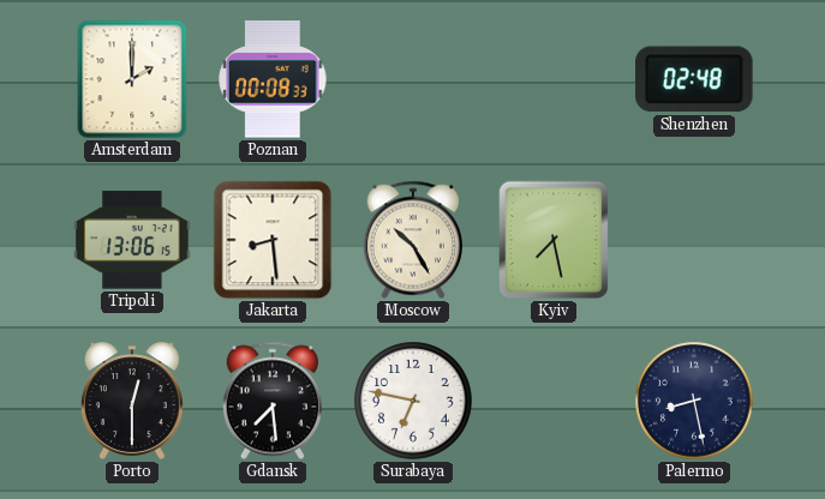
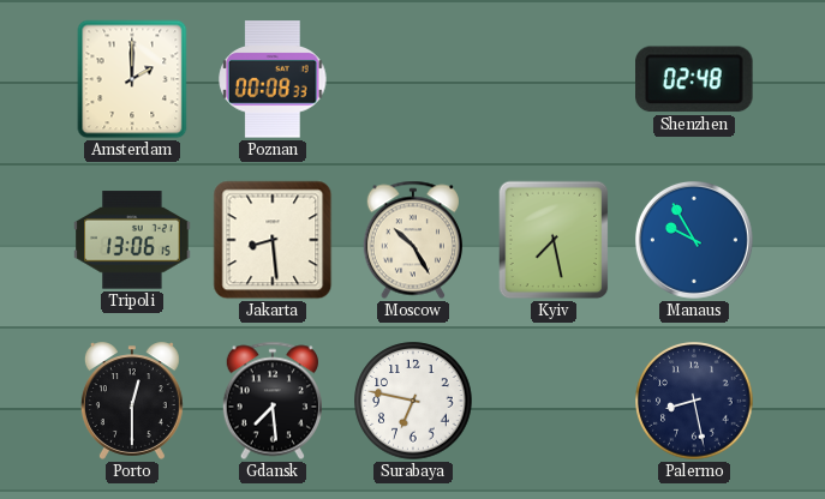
Manaus: none -> 9:55
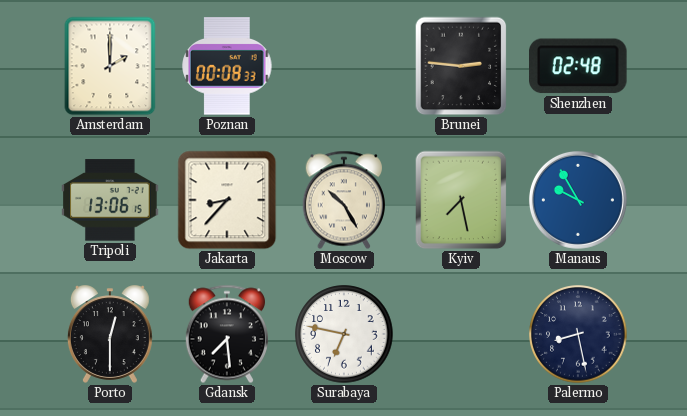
Brunei: none -> 2:46
Jakarta: 8:29 -> 8:37
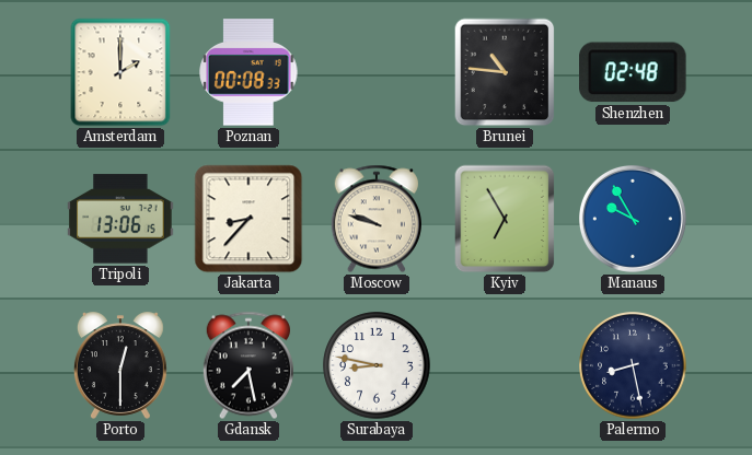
Brunei: 2:46 -> 10:46
Moscow: 10:25 -> 9:48
Kyiv: 7:28 -> 6:55
Gdansk: 7:29 -> 7:28
Surabaya: 6:47 -> 8:47
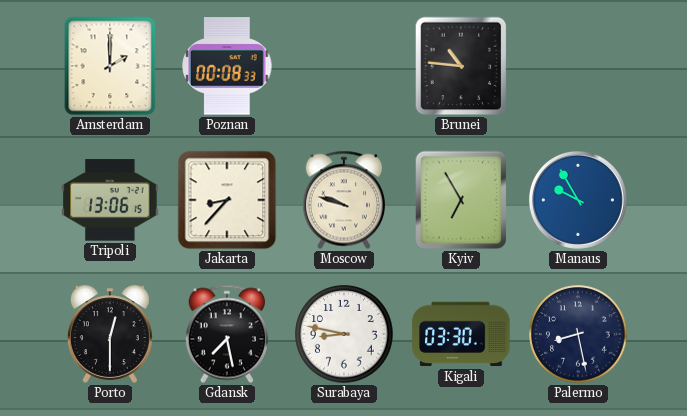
Shenzhen: 02:48 -> none
Kigali: none -> 03:30
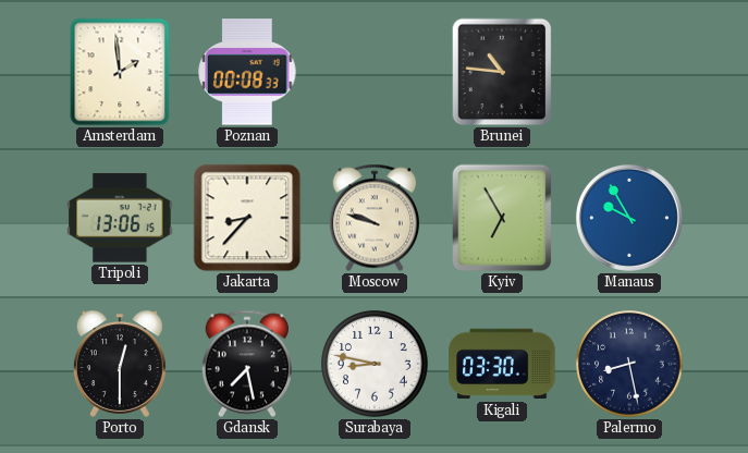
Amsterdam: 2:00 -> 1:59
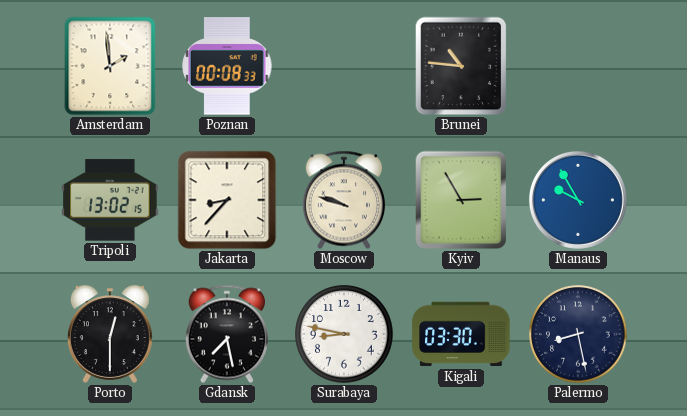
Tripoli: 13:06 -> 13:02
Kyiv: 6:55 -> 2:55
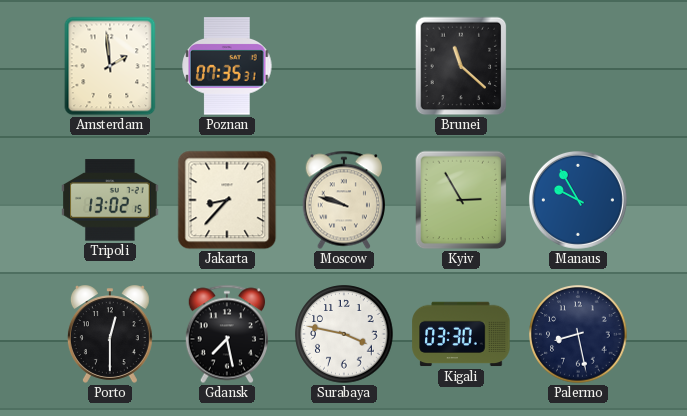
Poznan: 00:08 -> 07:35
Brunei: 10:46 -> 11:22
Surabaya: 8:47 -> 3:47
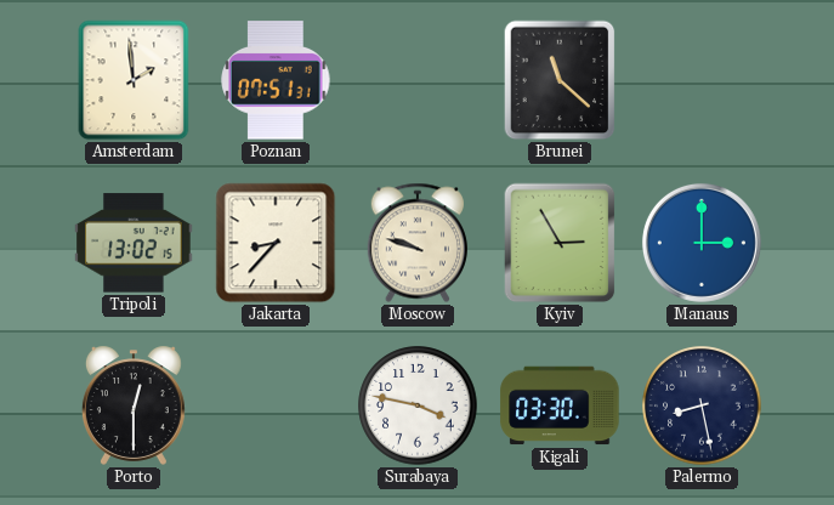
Poznan: 07:35 -> 07:51
Manaus: 9:55 -> 3:00
Gdansk: 7:28 -> none
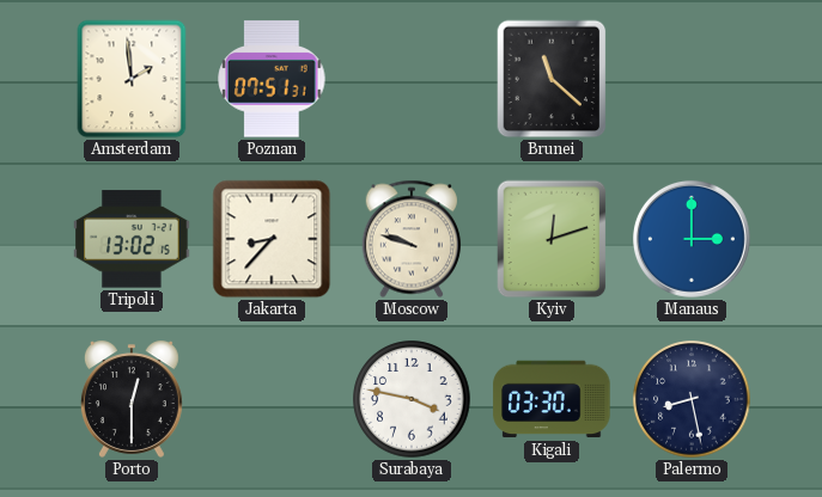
Kyiv: 2:55 -> 12:12
